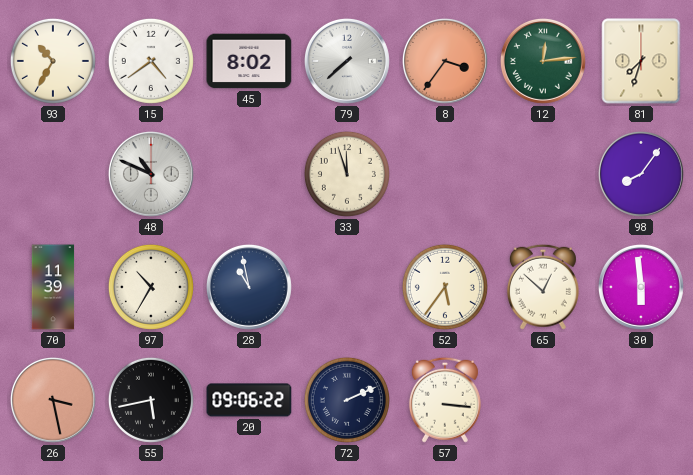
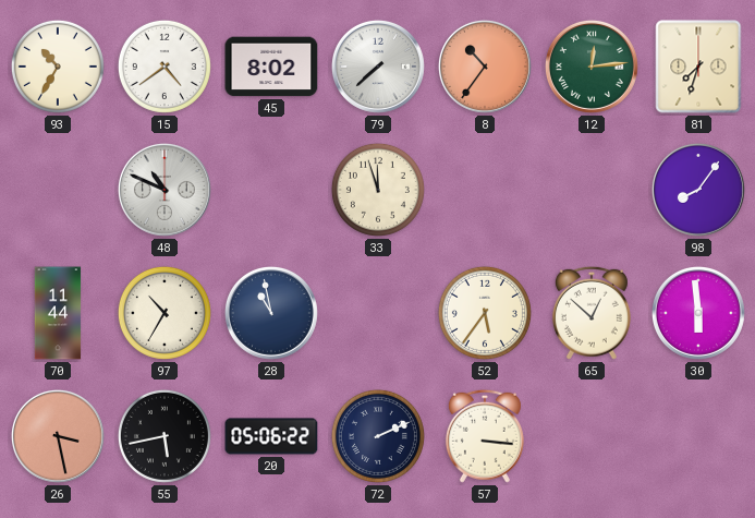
8: 3:36 -> 10:36
70: 11:39 -> 11:44
20: 09:06 -> 05:06
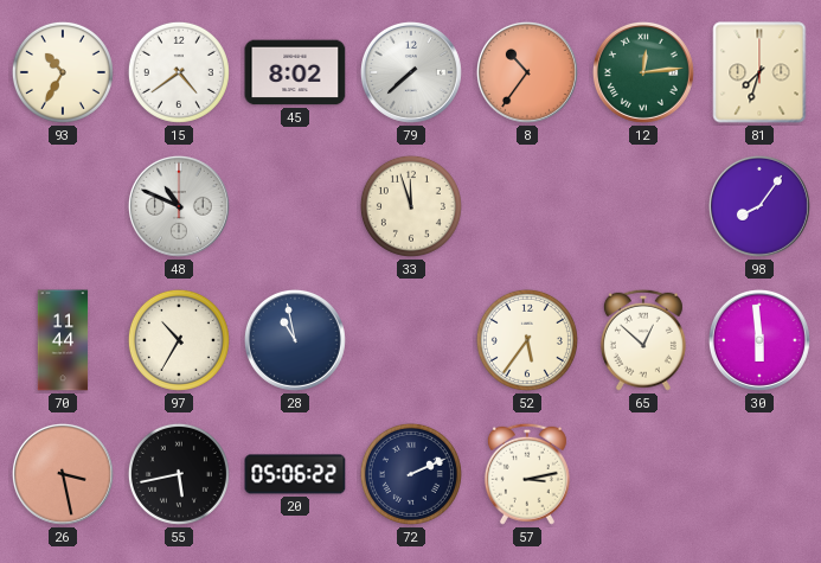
57: 3:16 -> 3:13
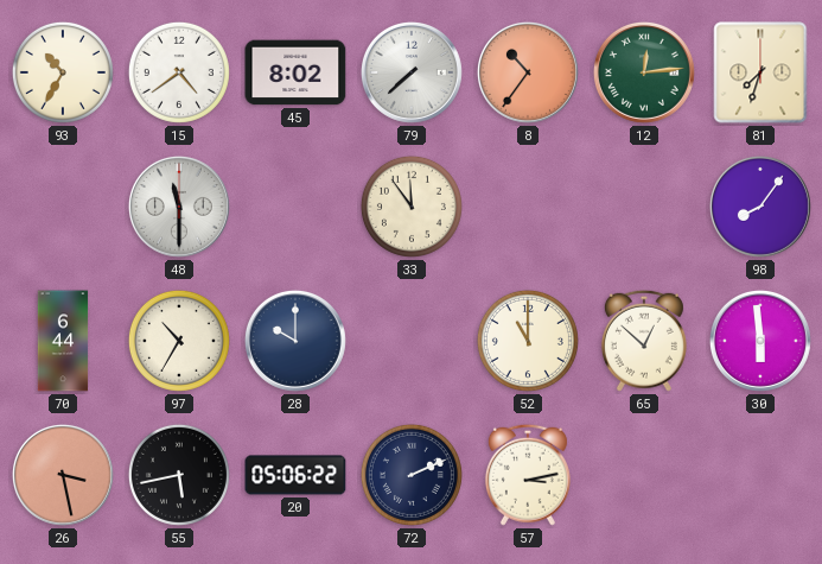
48: 10:49 -> 11:30
33: 11:57 -> 11:54
70: 11:44 -> 6:44
28: 10:58 -> 10:00
52: 5:36 -> 11:00
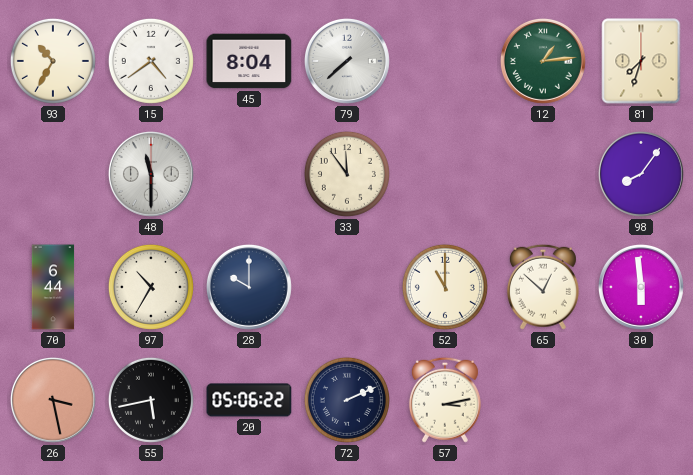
45: 8:02 -> 8:04
8: 10:36 -> none
12: 12:14 -> 1:14
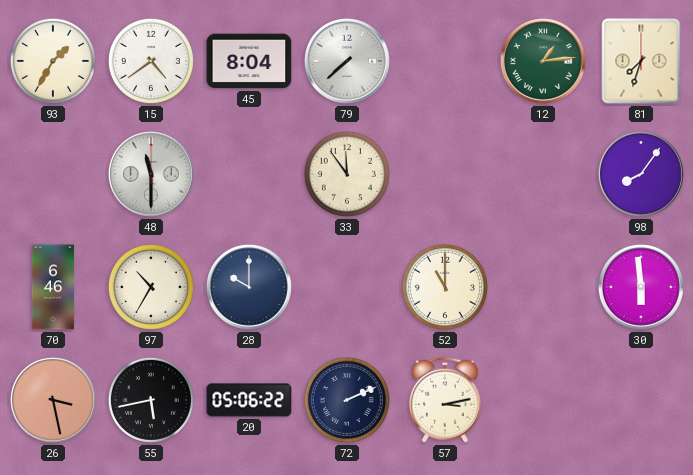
93: 10:35 -> 1:35
70: 6:44 -> 6:46
65: 12:52 -> none
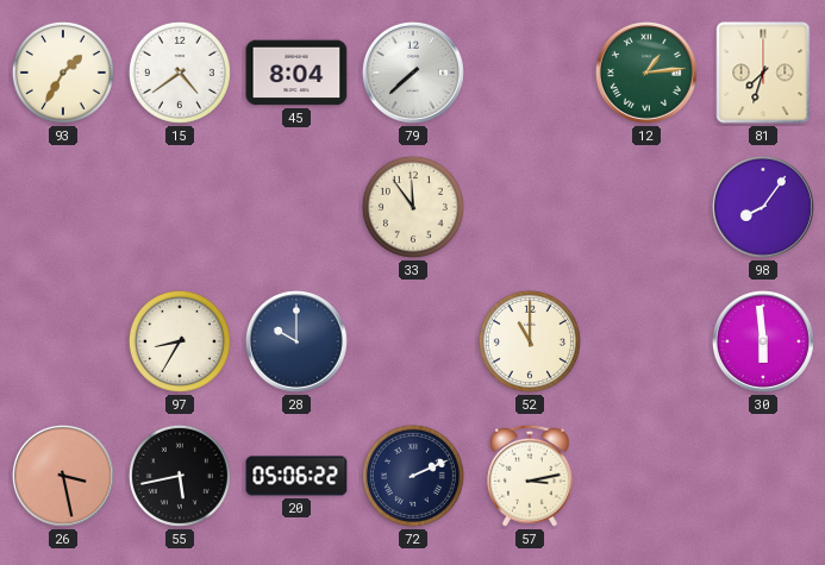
48: 11:30 -> none
70: 6:46 -> none
97: 10:35 -> 8:35
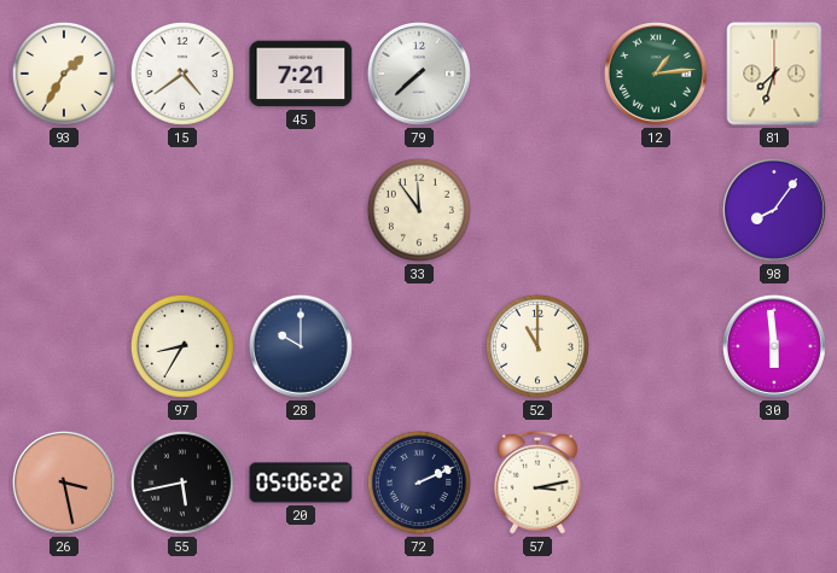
45: 8:04 -> 7:21
